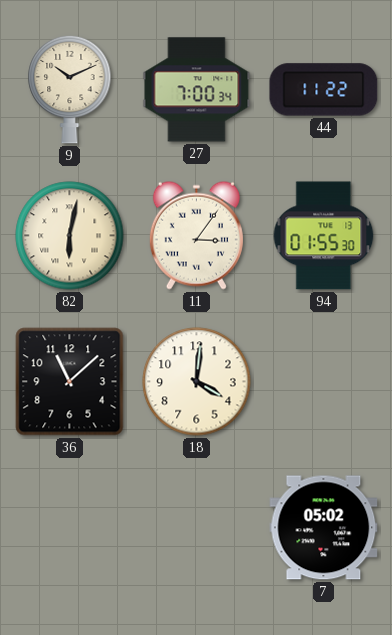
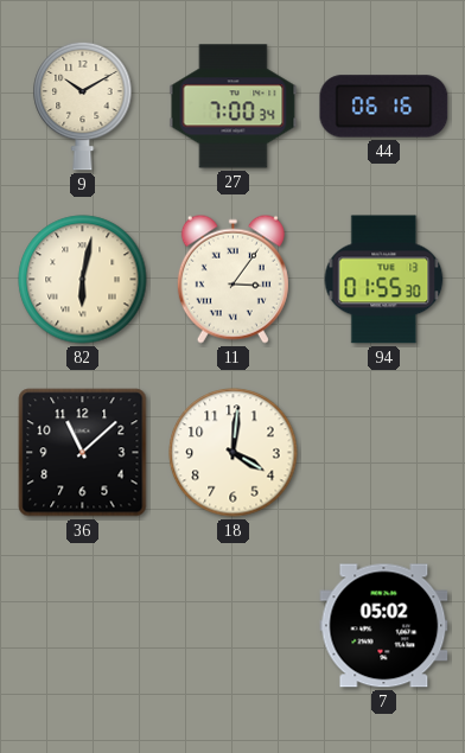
9: 10:11 -> 10:10
44: 11:22 -> 06:16
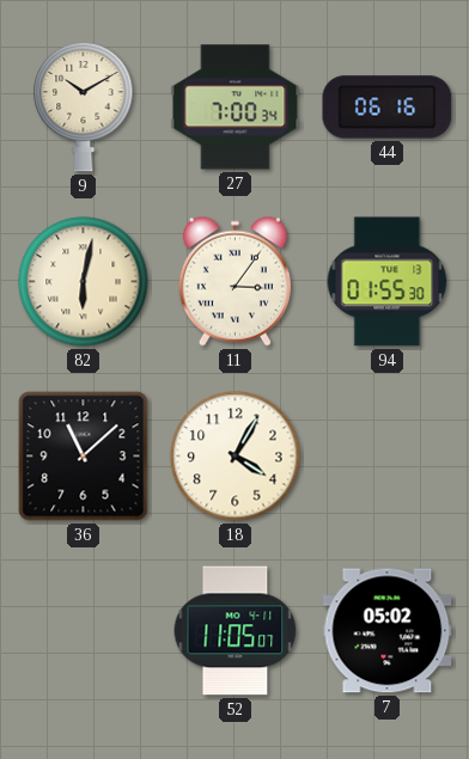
18: 4:01 -> 4:05
52: none -> 11:05
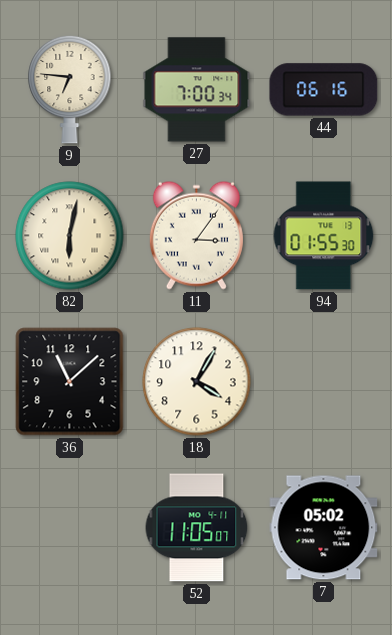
9: 10:10 -> 6:46
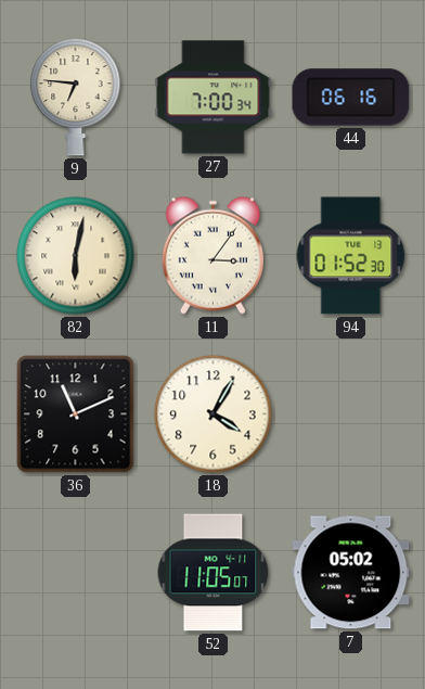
94: 01:55 -> 01:52
36: 11:08 -> 11:11
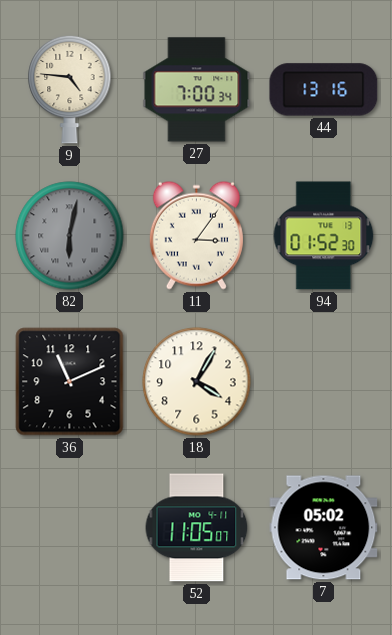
9: 6:46 -> 4:46
44: 06:16 -> 13:16
82 dial: cream -> grey
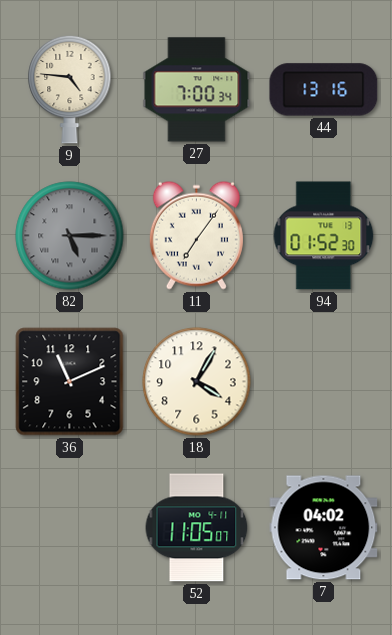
82: 6:02 -> 5:15
11: 3:06 -> 7:06
7: 05:02 -> 04:02
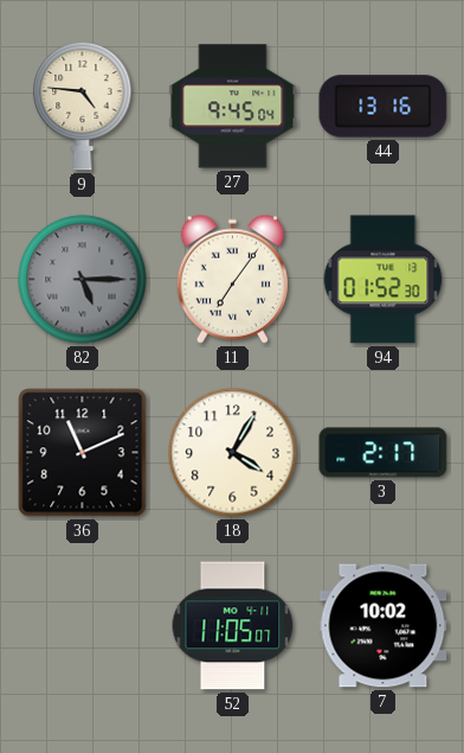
27: 7:00 -> 9:45
3: none -> 2:17
7: 04:02 -> 10:02
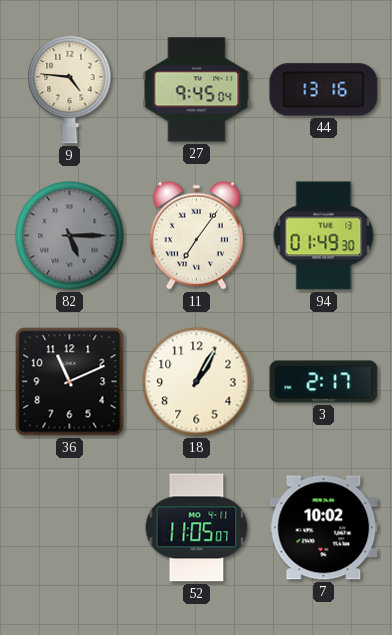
94: 01:52 -> 01:49
18: 4:05 -> 1:05
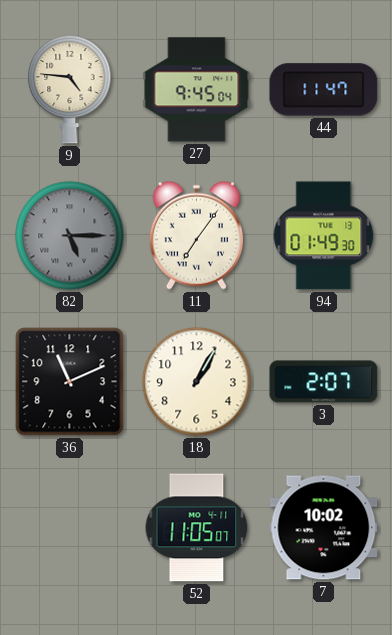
44: 13:16 -> 11:47
3: 2:17 -> 2:07
